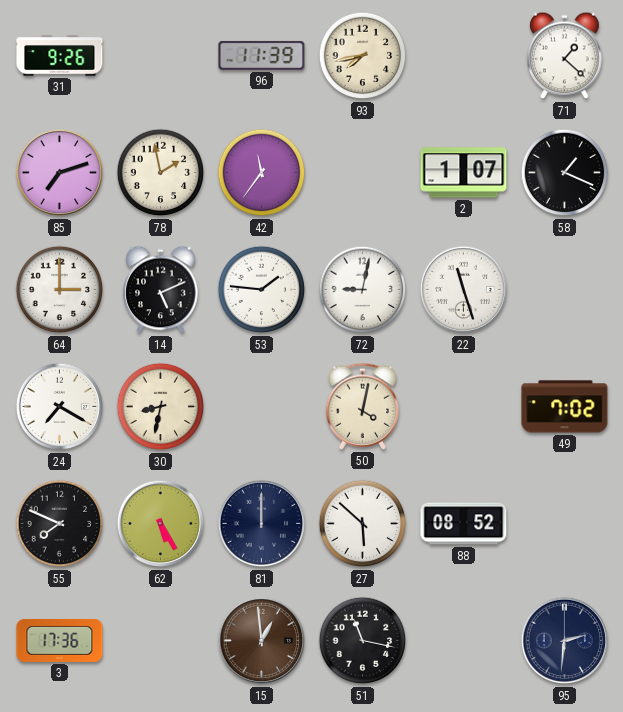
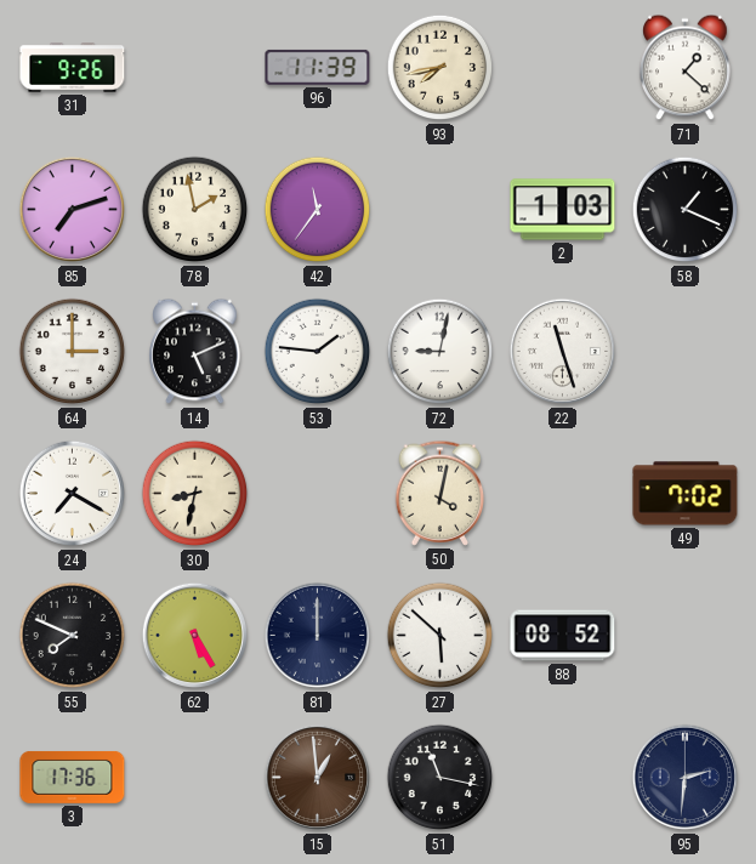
2: 1:07 -> 1:03
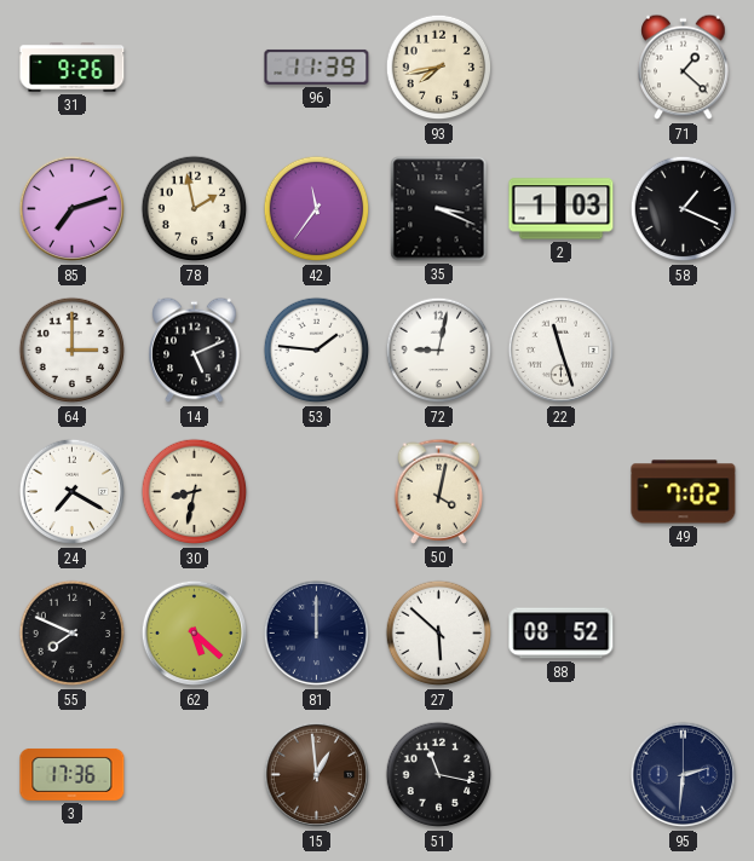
35: none -> 3:19
62: 5:25 -> 5:22
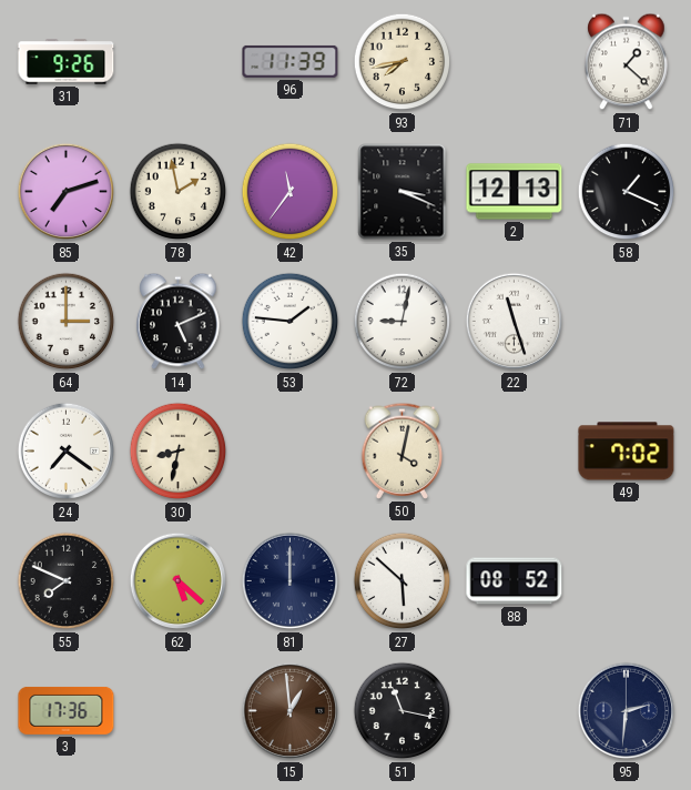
2: 1:03 -> 12:13
24: 7:20 -> 7:21
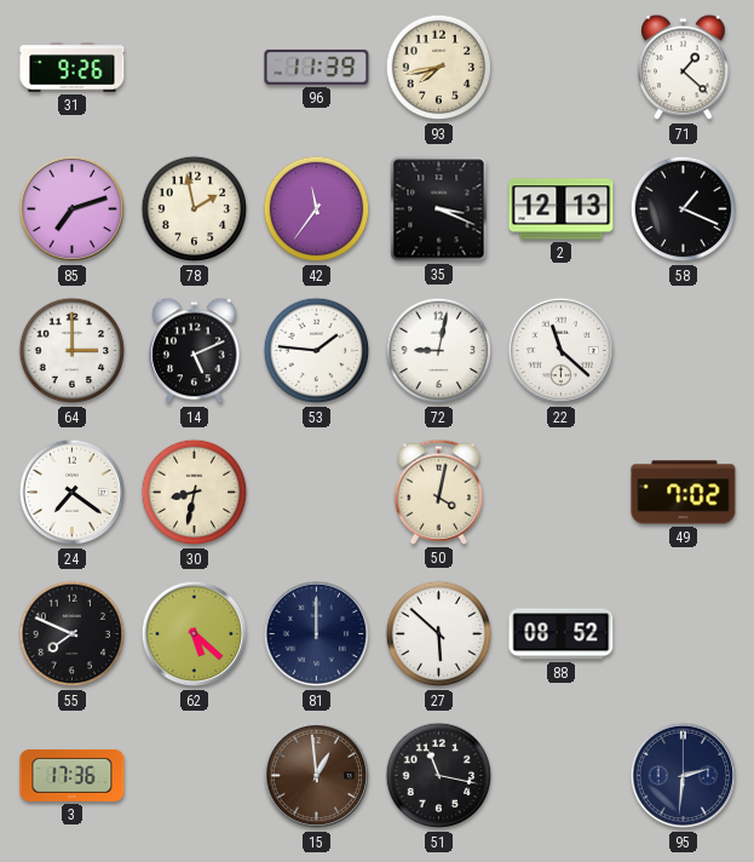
22: 11:27 -> 11:22
